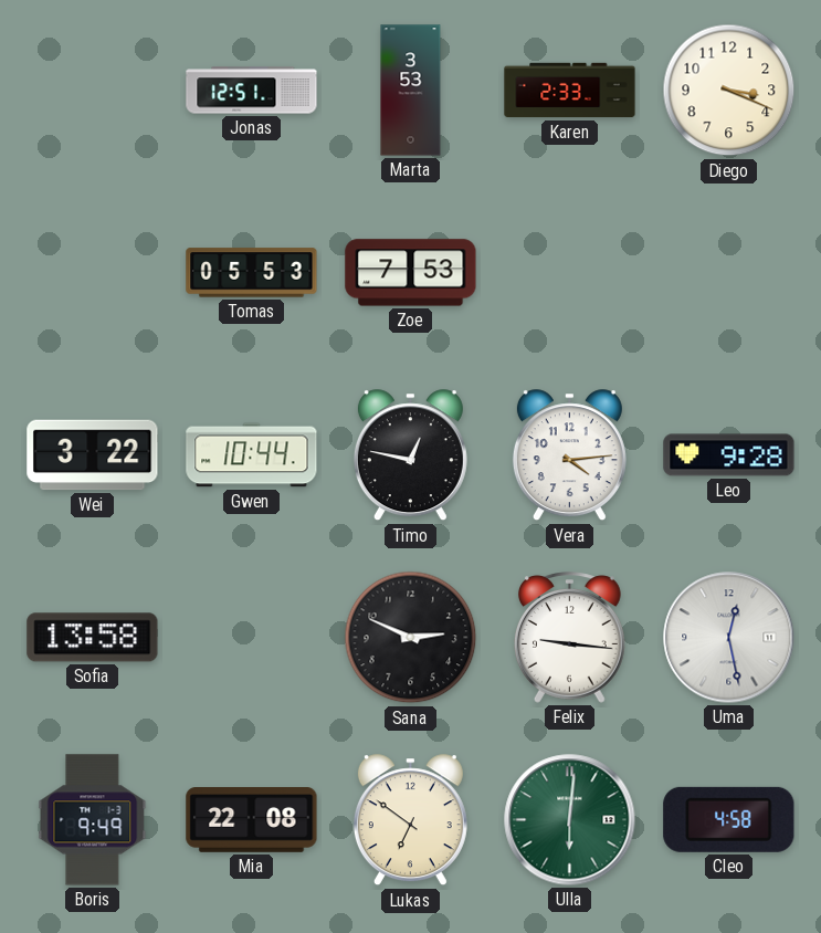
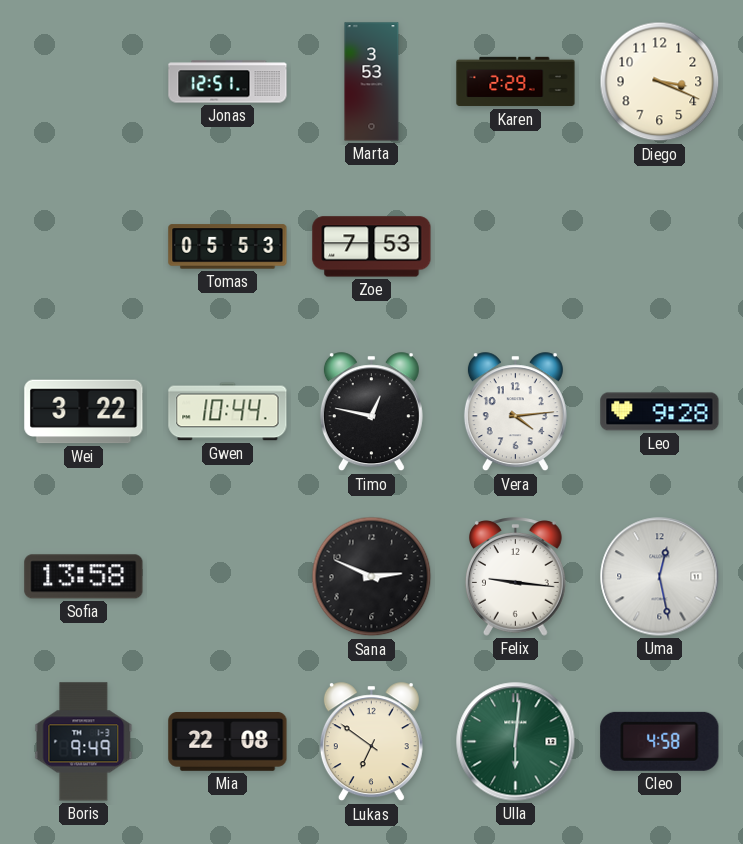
Karen: 2:33 -> 2:29
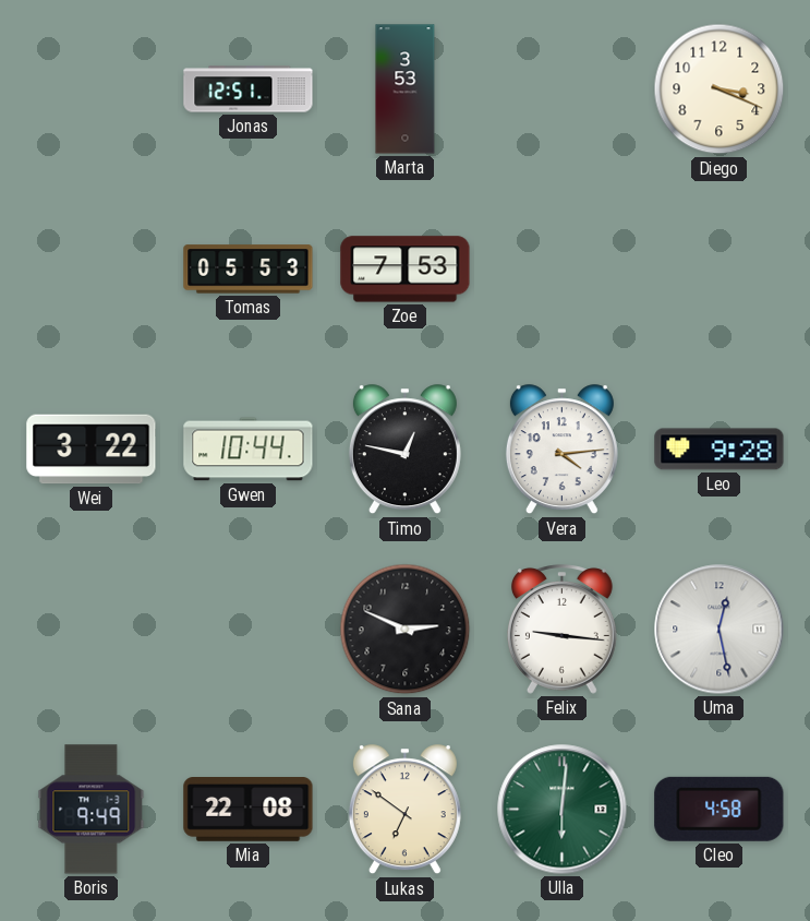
Karen: 2:29 -> none
Sofia: 13:58 -> none
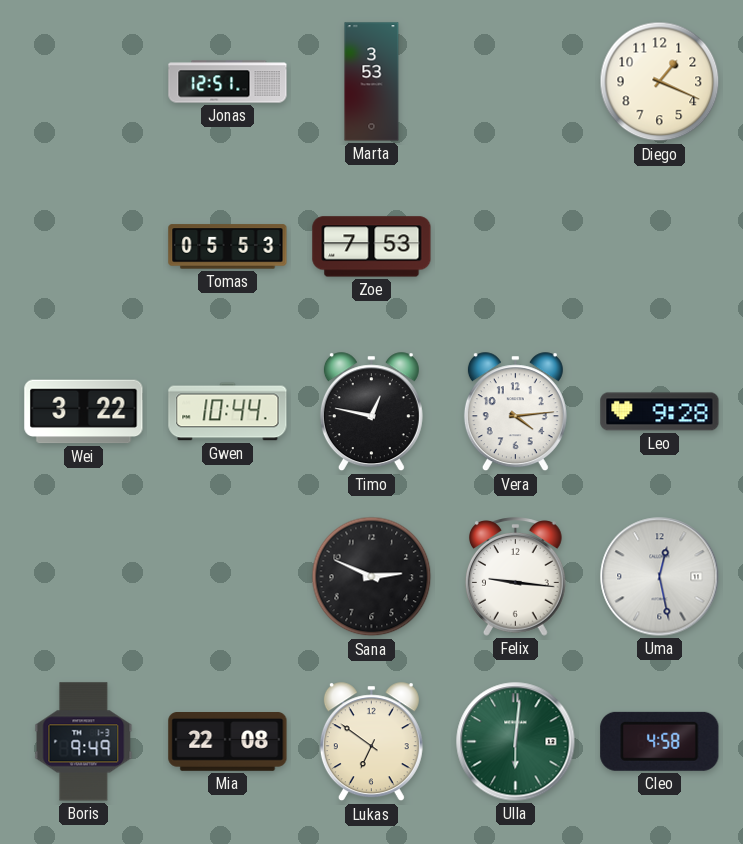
Diego: 3:19 -> 1:19
